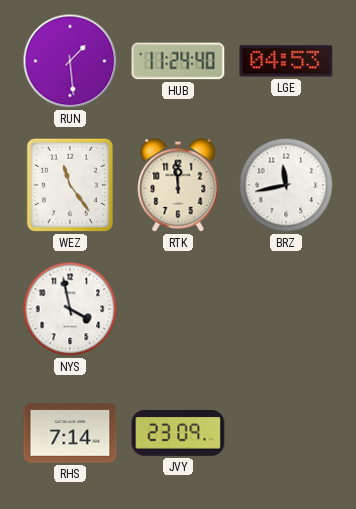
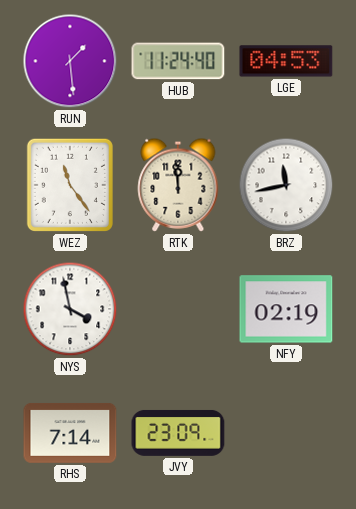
NFY: none -> 02:19
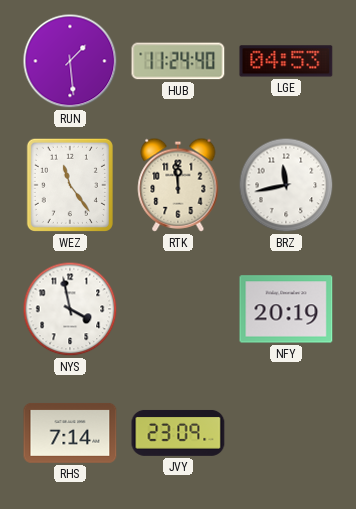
NFY: 02:19 -> 20:19
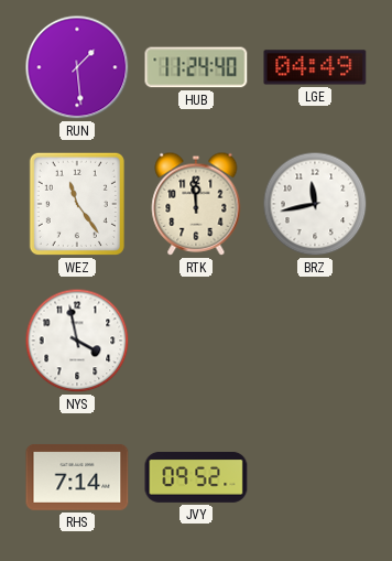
LGE: 04:53 -> 04:49
NFY: 20:19 -> none
JVY: 23:09 -> 09:52
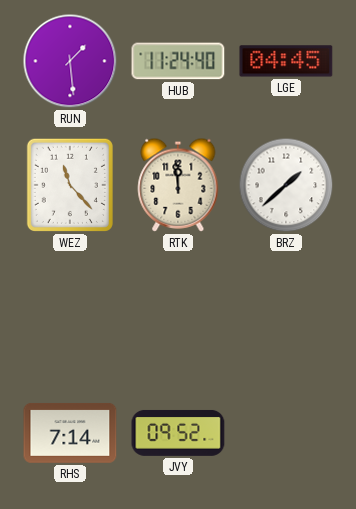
LGE: 04:49 -> 04:45
WEZ: 11:24 -> 11:23
BRZ: 11:43 -> 1:38
NYS: 3:58 -> none
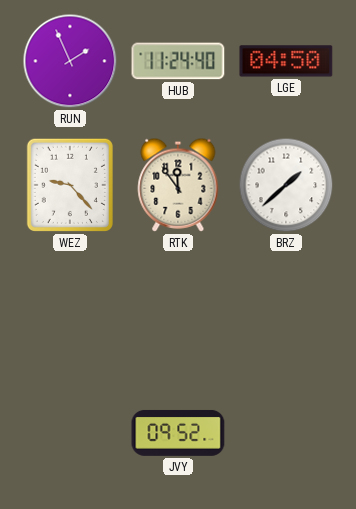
RUN: 1:29 -> 1:56
LGE: 04:45 -> 04:50
WEZ: 11:23 -> 9:23
RTK: 11:59 -> 11:54
RHS: 7:14 -> none
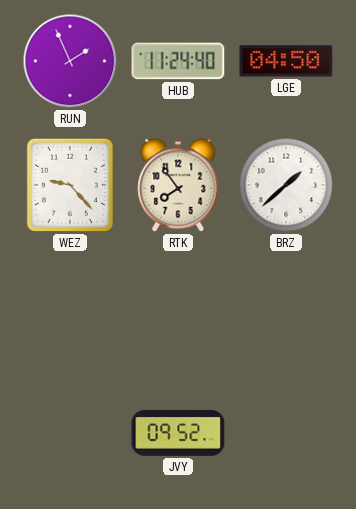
RTK: 11:54 -> 7:54
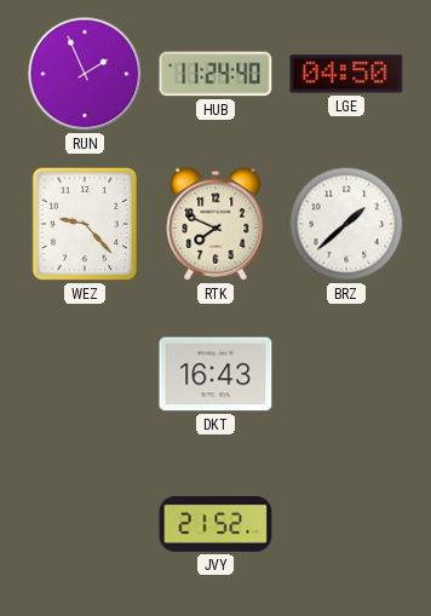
RTK: 7:54 -> 7:49
DKT: none -> 16:43
JVY: 09:52 -> 21:52
